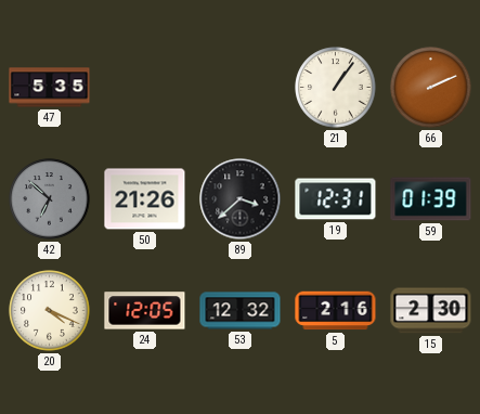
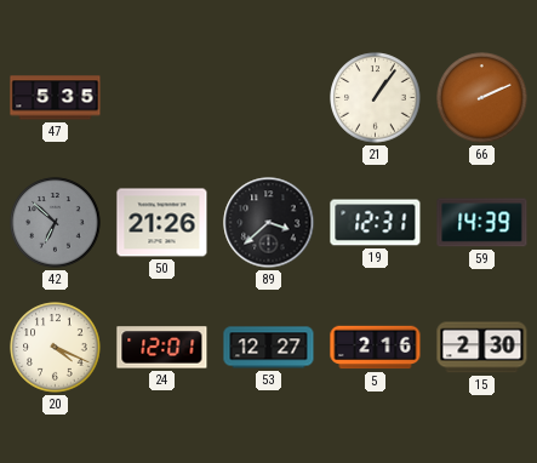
59: 01:39 -> 14:39
24: 12:05 -> 12:01
53: 12:32 -> 12:27
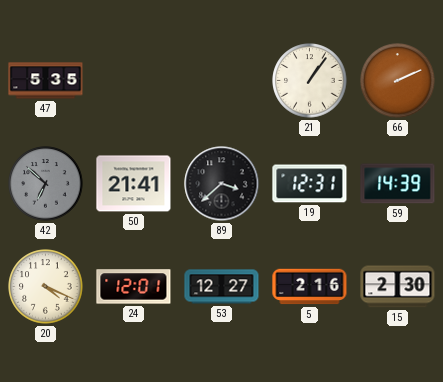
50: 21:26 -> 21:41
